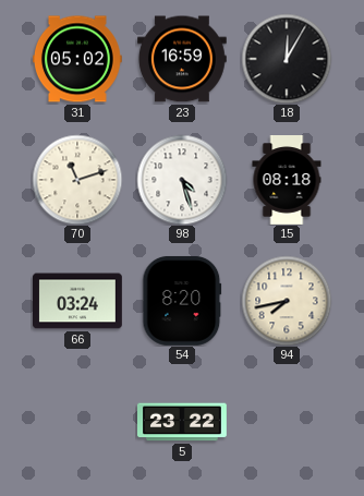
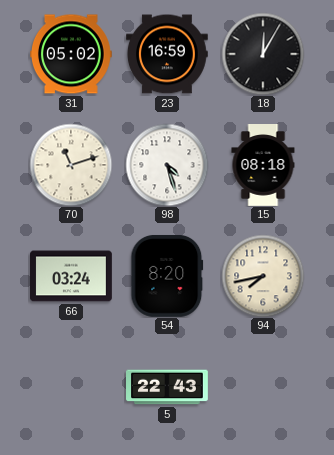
5: 23:22 -> 22:43
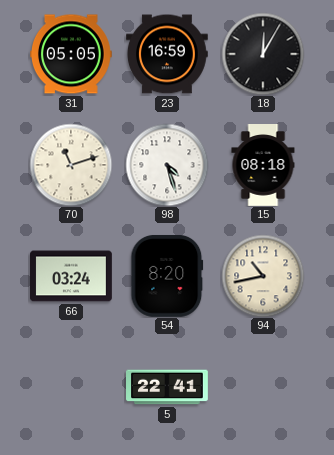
31: 05:02 -> 05:05
94: 7:43 -> 10:43
5: 22:43 -> 22:41
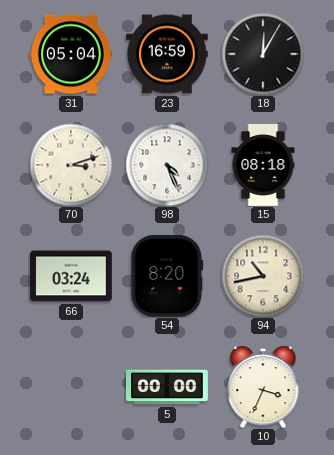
31: 05:05 -> 05:04
70: 11:12 -> 3:12
98: 4:27 -> 4:26
5: 22:41 -> 00:00
10: none -> 3:34
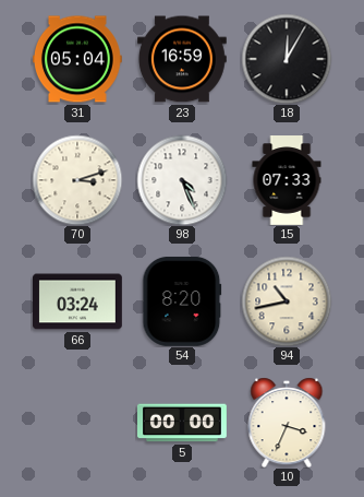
15: 08:18 -> 07:33
